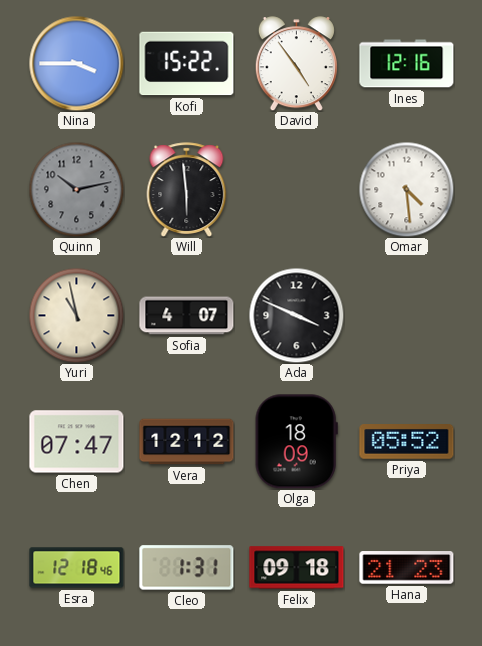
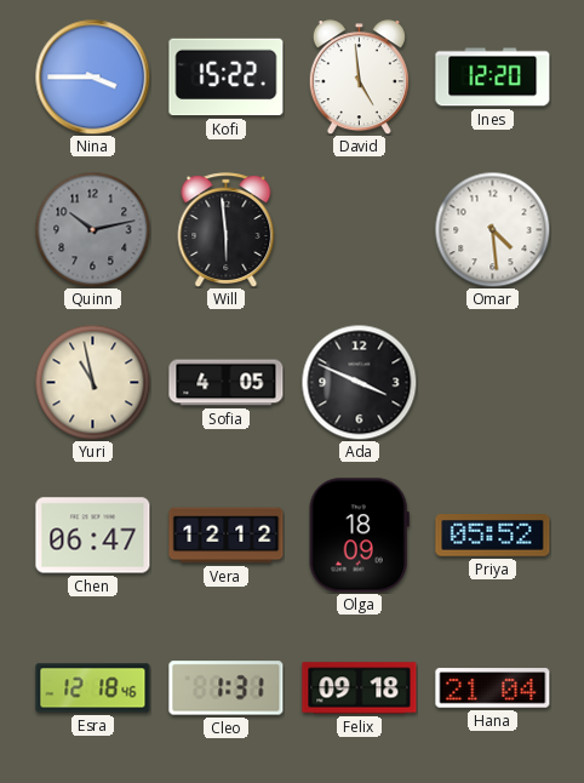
David: 4:54 -> 4:59
Ines: 12:16 -> 12:20
Sofia: 4:07 -> 4:05
Chen: 07:47 -> 06:47
Hana: 21:23 -> 21:04
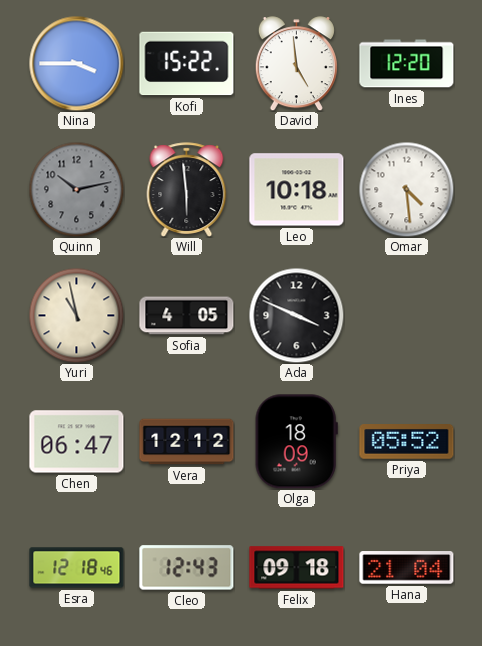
Leo: none -> 10:18
Cleo: 1:31 -> 12:43
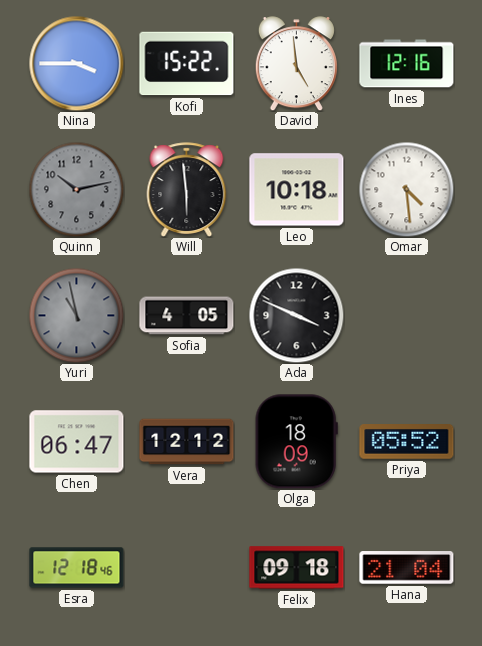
Ines: 12:20 -> 12:16
Yuri dial: cream -> grey
Cleo: 12:43 -> none
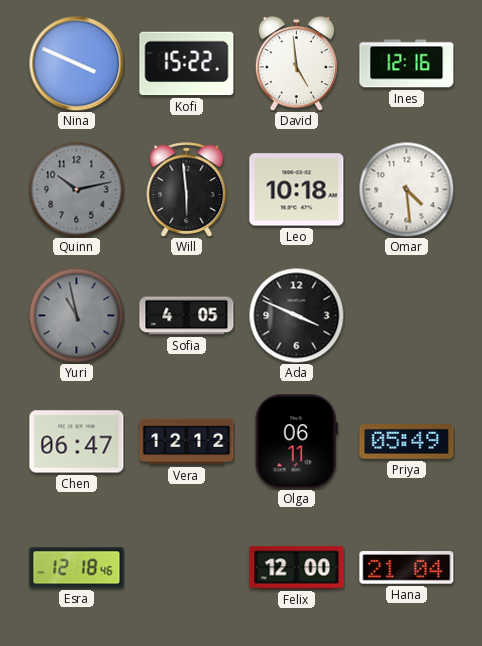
Nina: 3:45 -> 3:49
Olga: 18:09 -> 06:11
Priya: 05:52 -> 05:49
Felix: 09:18 -> 12:00
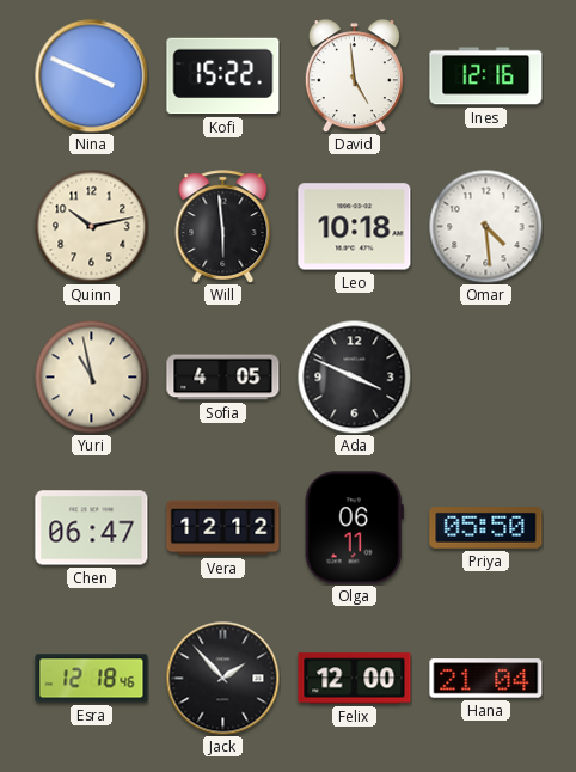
Quinn dial: grey -> cream
Yuri dial: grey -> cream
Priya: 05:49 -> 05:50
Jack: none -> 1:53
